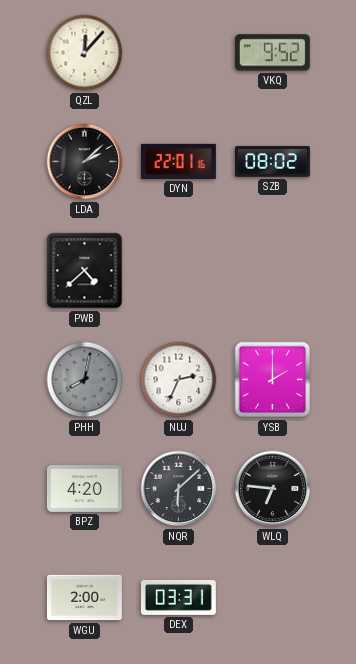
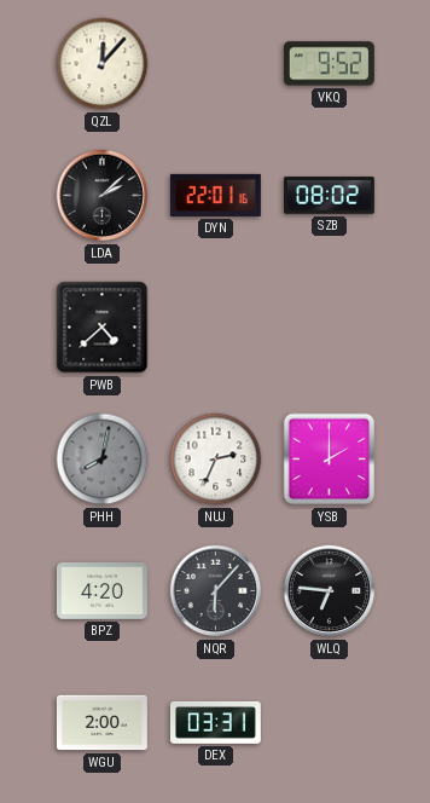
NQR: 6:08 -> 6:07
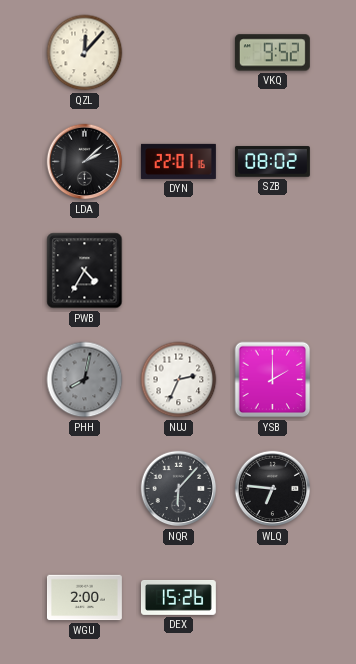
PWB: 4:38 -> 4:35
BPZ: 4:20 -> none
DEX: 03:31 -> 15:26
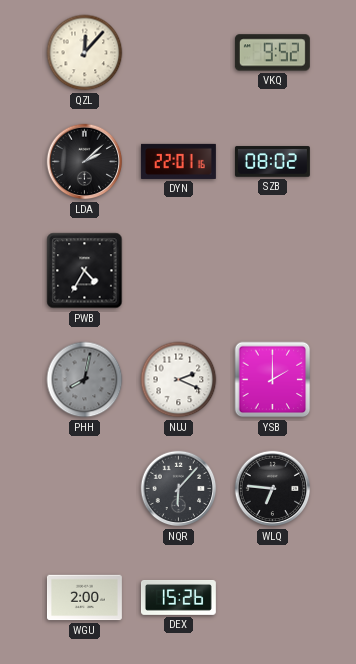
NUJ: 2:34 -> 2:19
